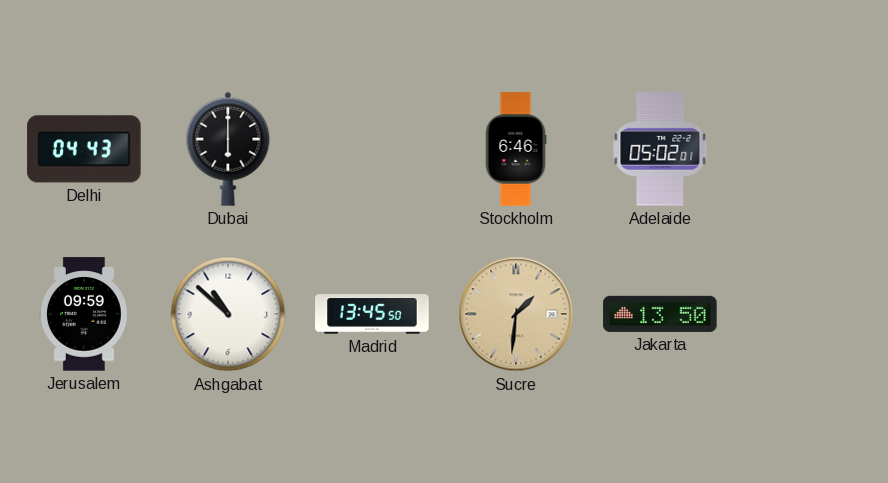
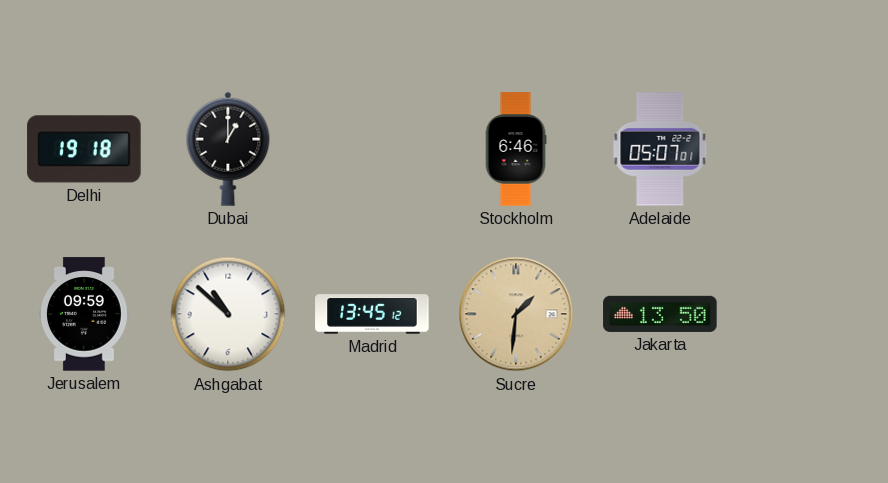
Delhi: 04:43 -> 19:18
Dubai: 6:00 -> 1:00
Adelaide: 05:02 -> 05:07
Madrid: 13:45:50 -> 13:45:12
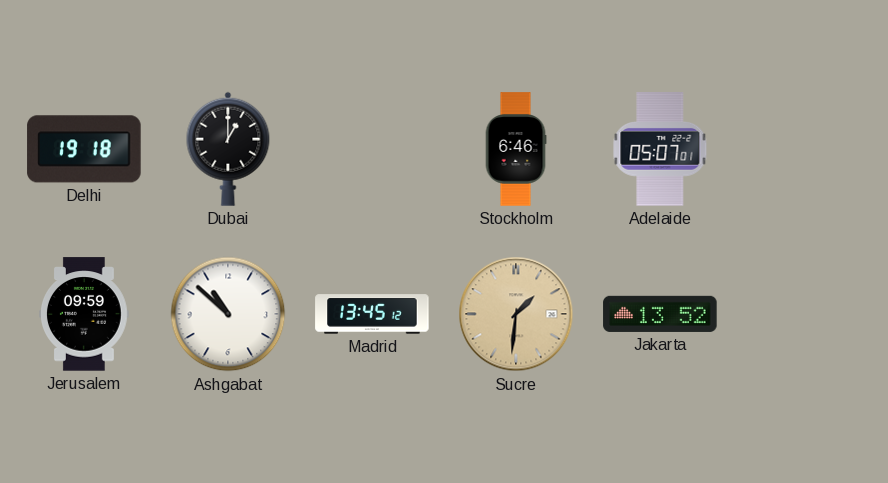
Jakarta: 13:50 -> 13:52
